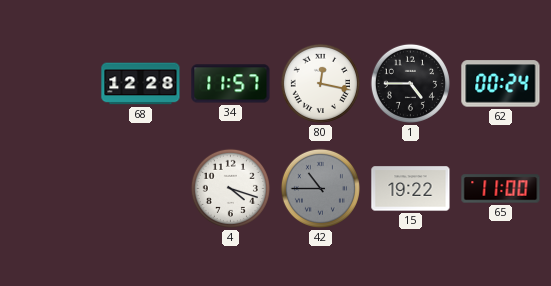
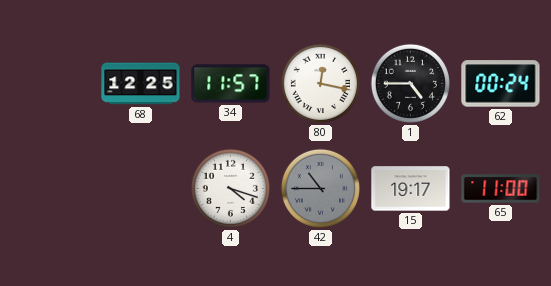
68: 12:28 -> 12:25
15: 19:22 -> 19:17
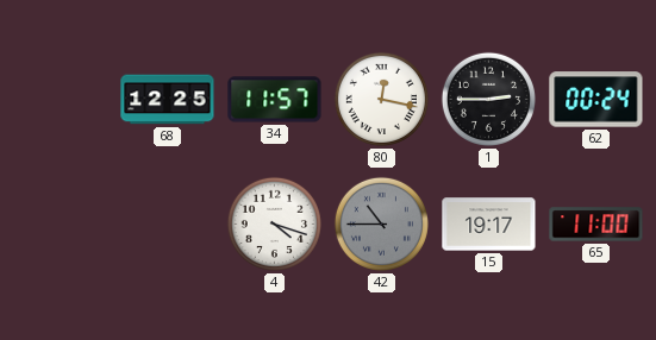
1: 4:45 -> 2:45
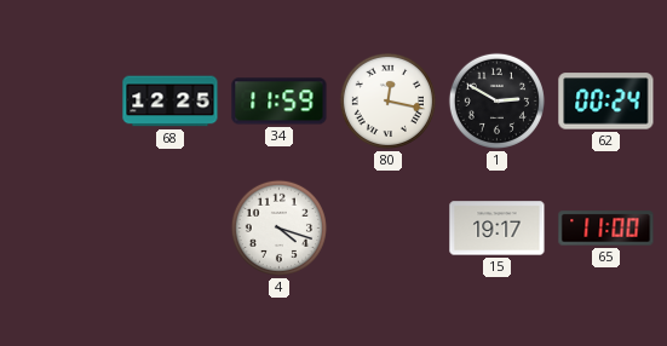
34: 11:57 -> 11:59
1: 2:45 -> 2:50
42: 10:45 -> none
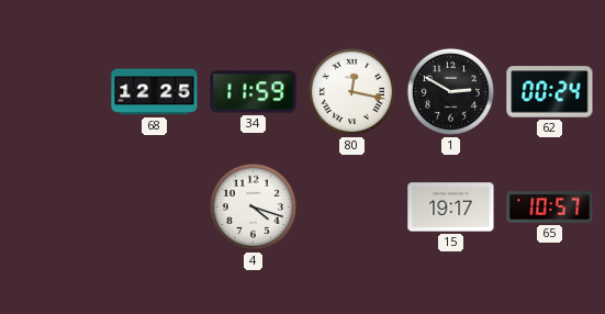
65: 11:00 -> 10:57
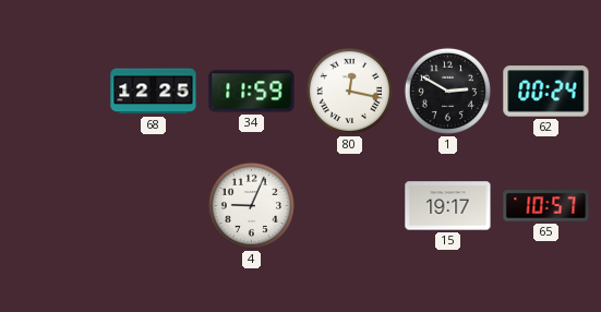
4: 4:18 -> 9:04
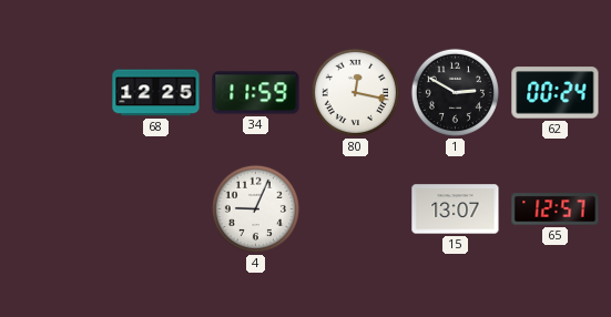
15: 19:17 -> 13:07
65: 10:57 -> 12:57
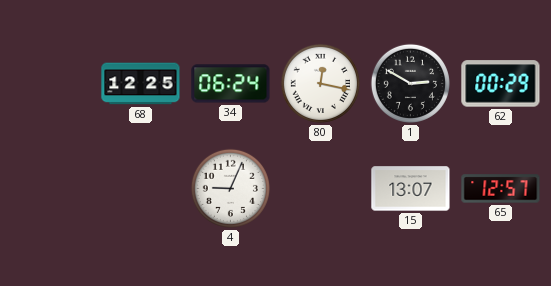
34: 11:59 -> 06:24
62: 00:24 -> 00:29
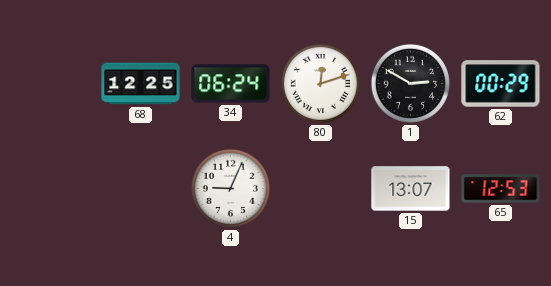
80: 12:17 -> 12:12
65: 12:57 -> 12:53
